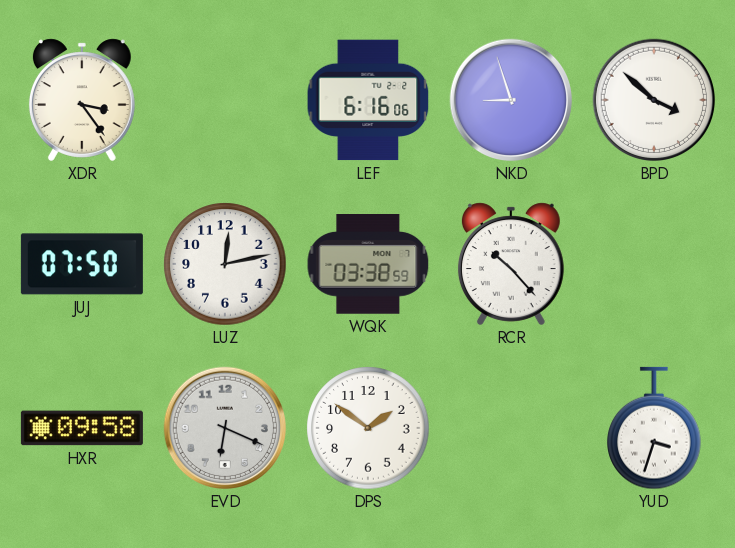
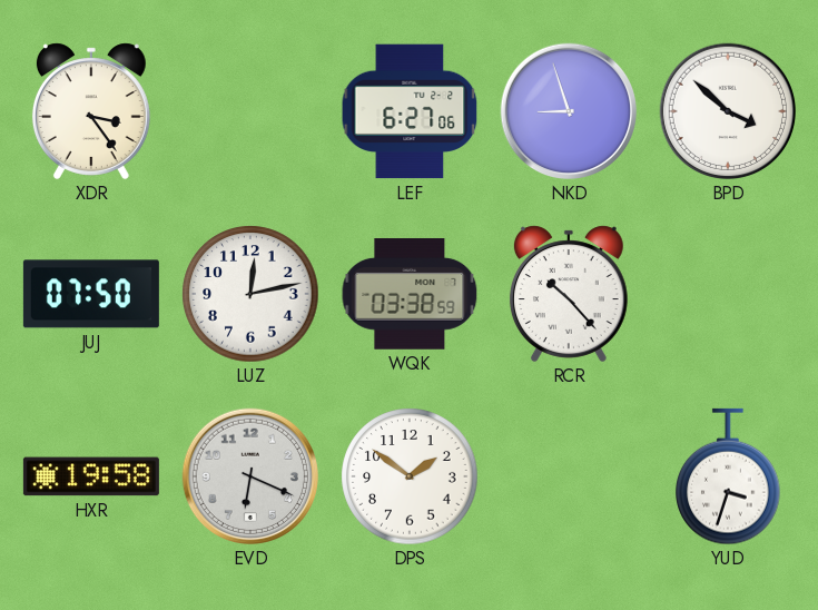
LEF: 6:16 -> 6:27
HXR: 09:58 -> 19:58
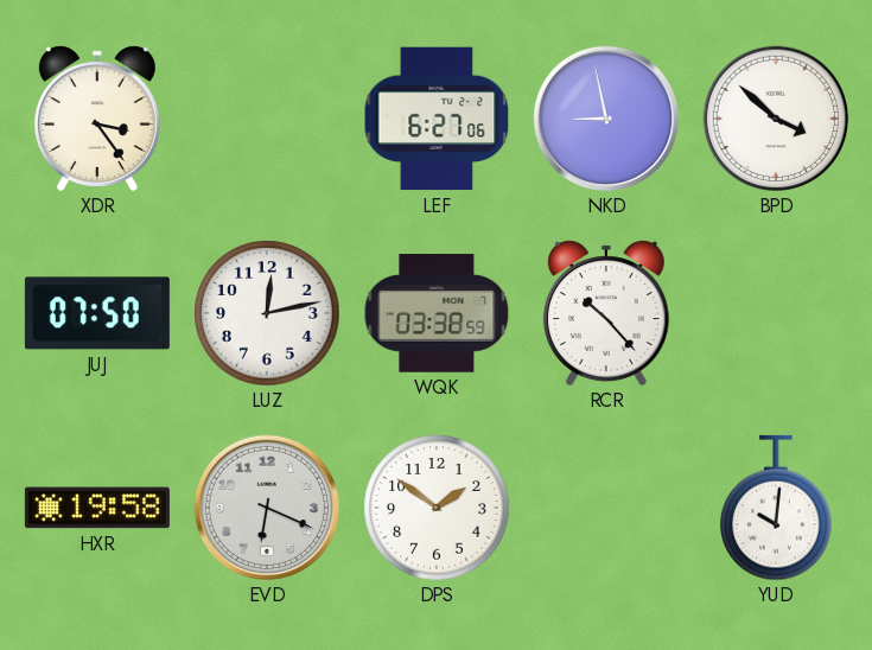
NKD: 8:57 -> 8:58
YUD: 3:33 -> 10:01
